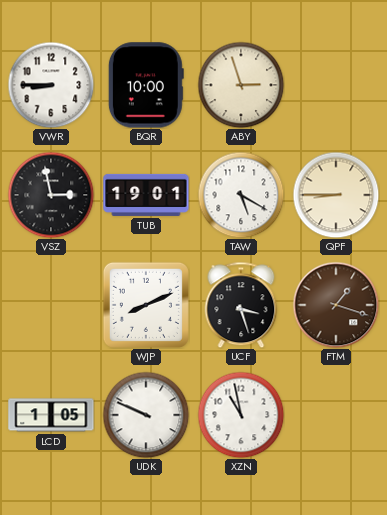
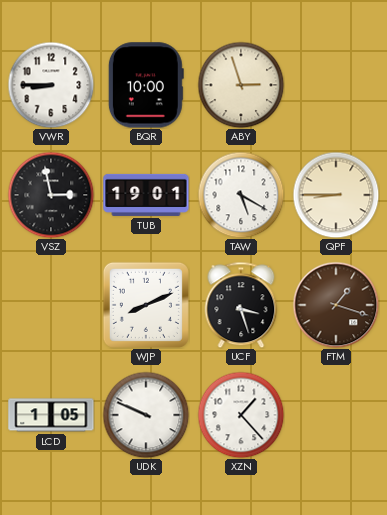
XZN: 10:58 -> 1:23
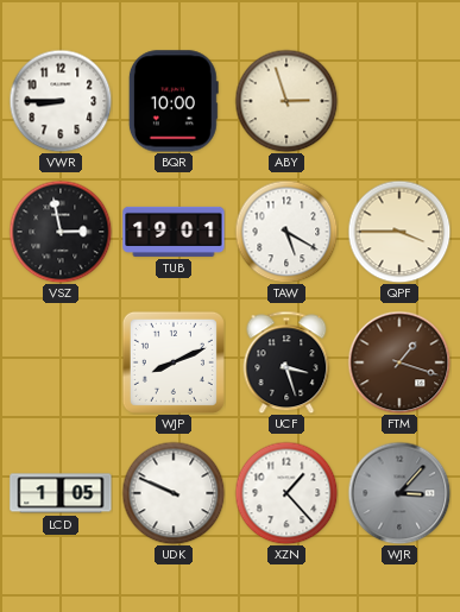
QPF: 8:45 -> 3:45
WJR: none -> 3:07
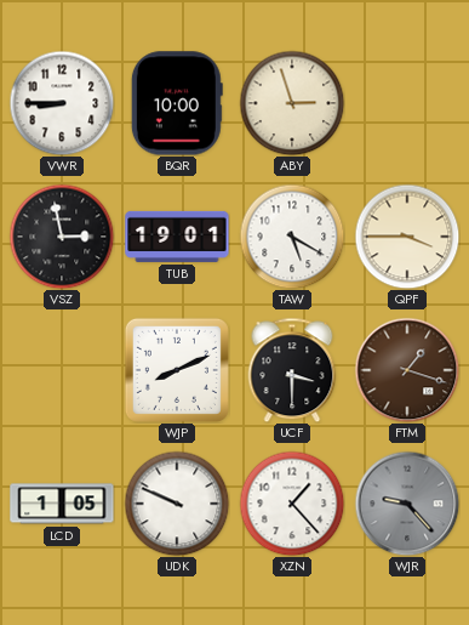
UCF: 3:27 -> 3:30
WJR: 3:07 -> 9:23
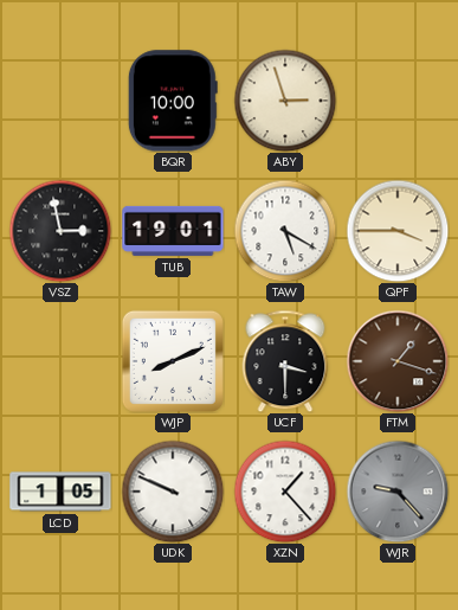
VWR: 8:45 -> none
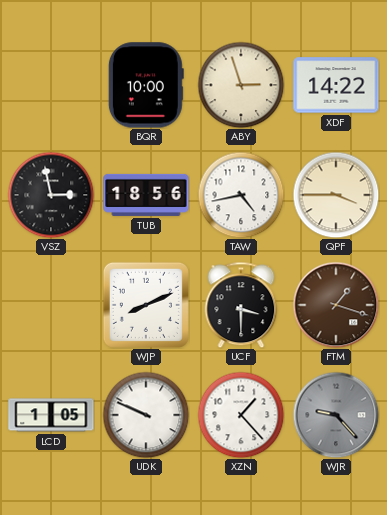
XDF: none -> 14:22
TUB: 19:01 -> 18:56
TAW: 5:20 -> 4:43
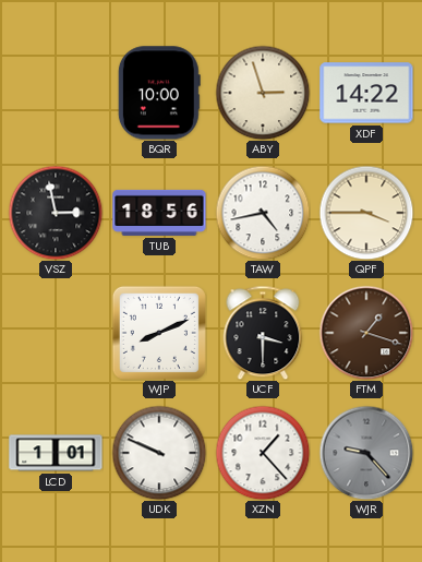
LCD: 1:05 -> 1:01
